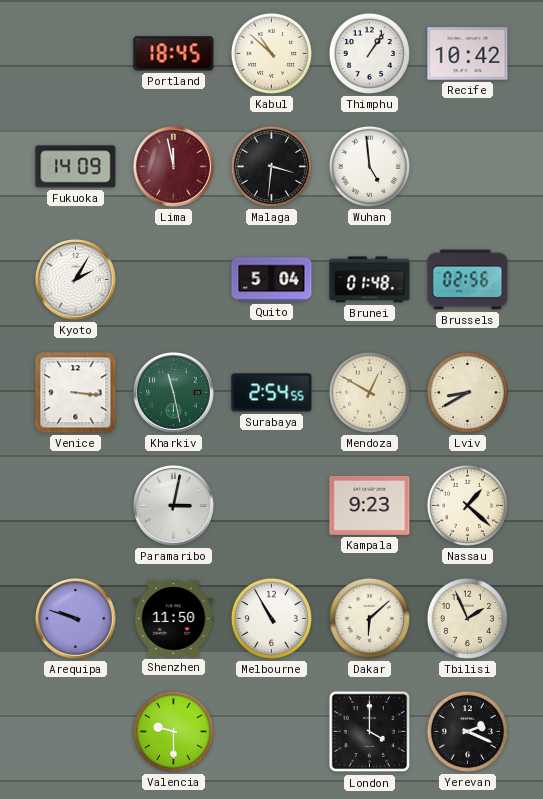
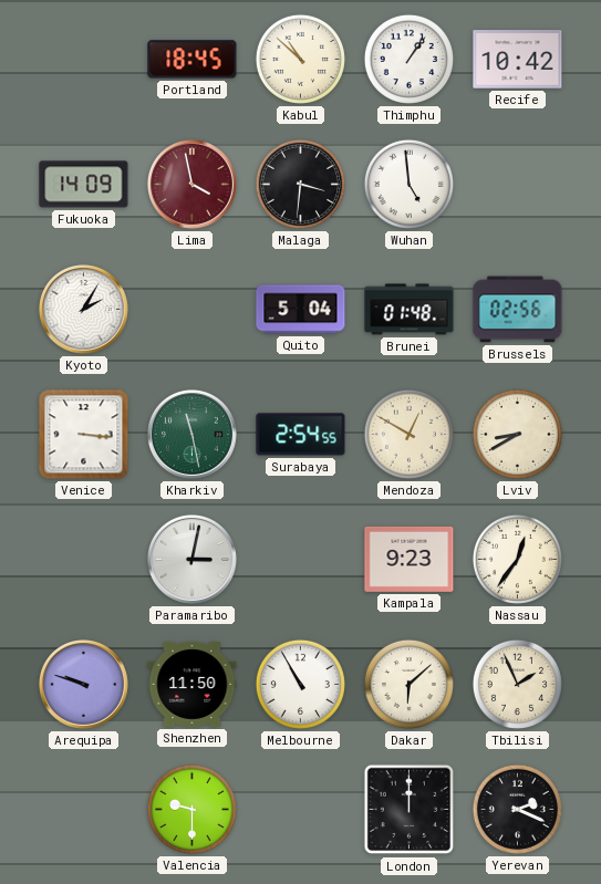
Lima: 11:58 -> 3:58
Nassau: 1:22 -> 12:36
London: 4:00 -> 12:00
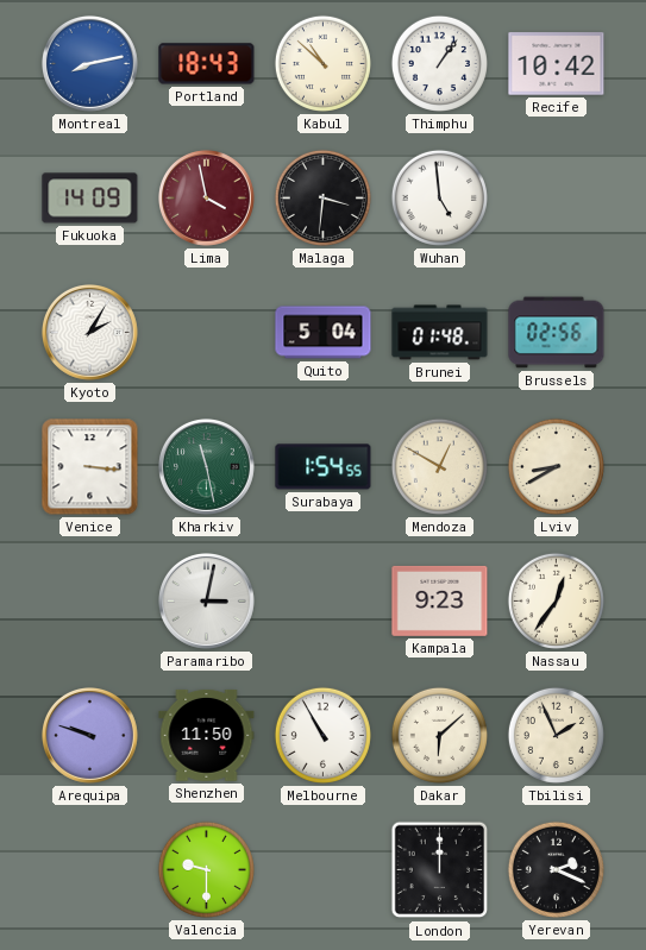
Montreal: none -> 8:13
Portland: 18:45 -> 18:43
Surabaya: 2:54 -> 1:54
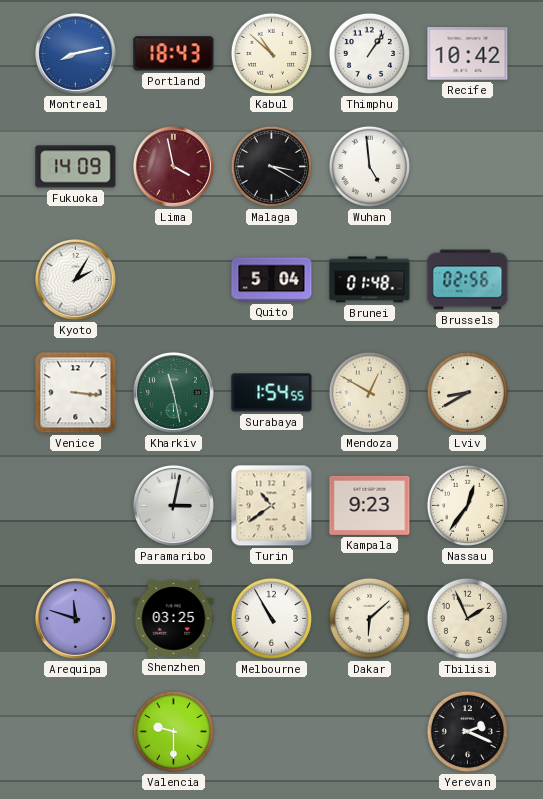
Malaga: 3:31 -> 3:20
Turin: none -> 10:39
Arequipa: 9:48 -> 11:48
Shenzhen: 11:50 -> 03:25
London: 12:00 -> none
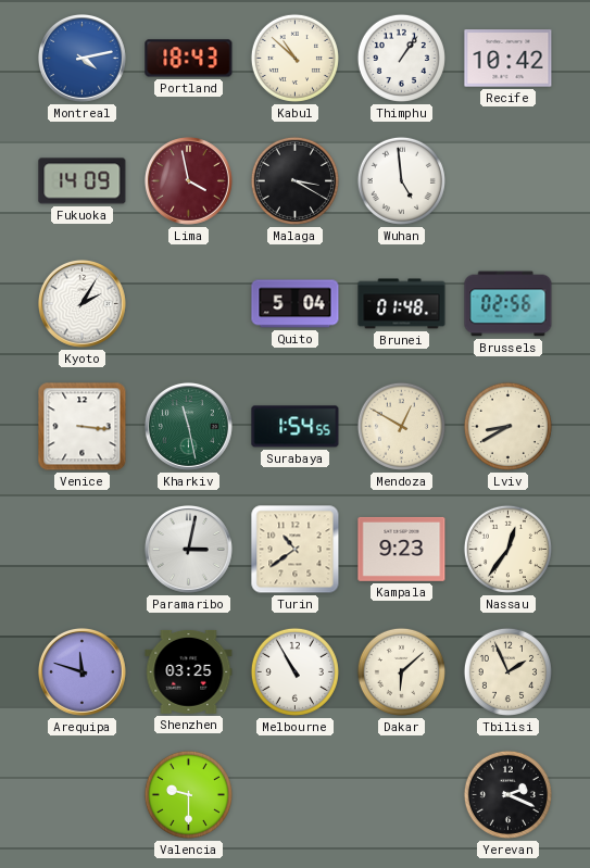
Montreal: 8:13 -> 4:13
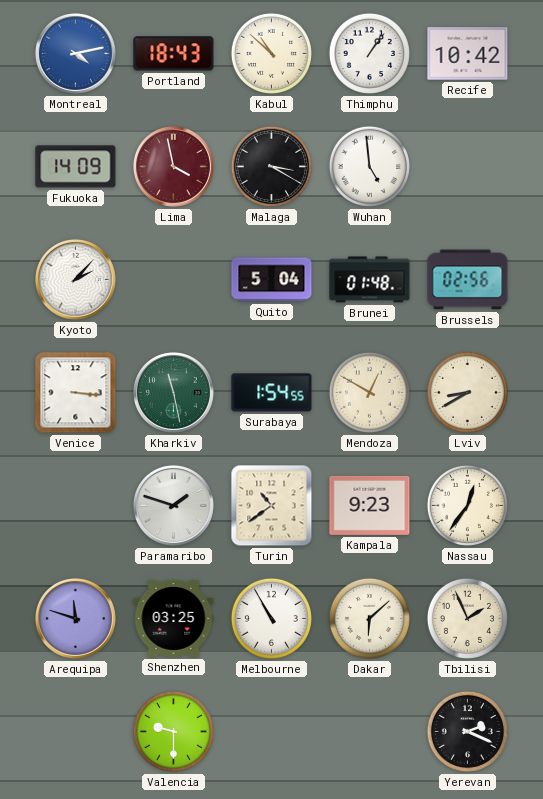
Kyoto: 2:05 -> 2:07
Paramaribo: 3:02 -> 1:48
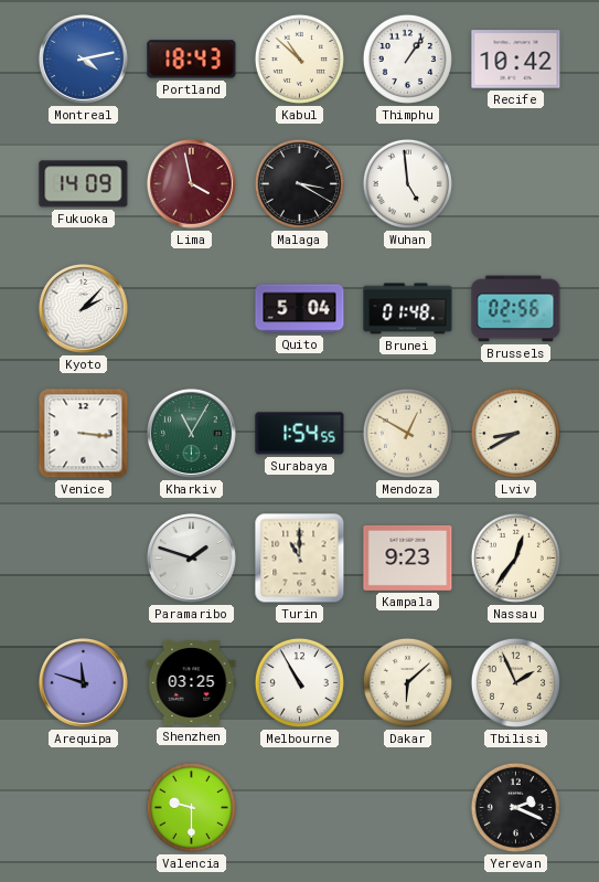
Kharkiv: 11:28 -> 11:05
Turin: 10:39 -> 11:00
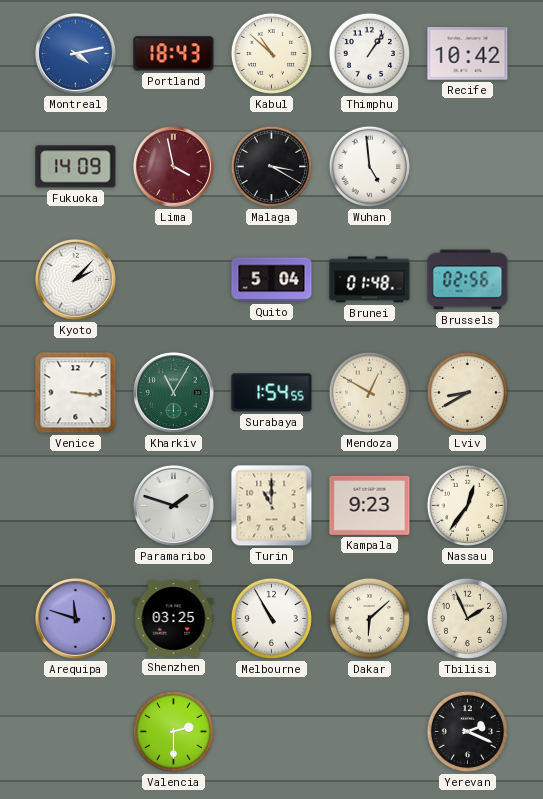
Valencia: 9:30 -> 2:30
